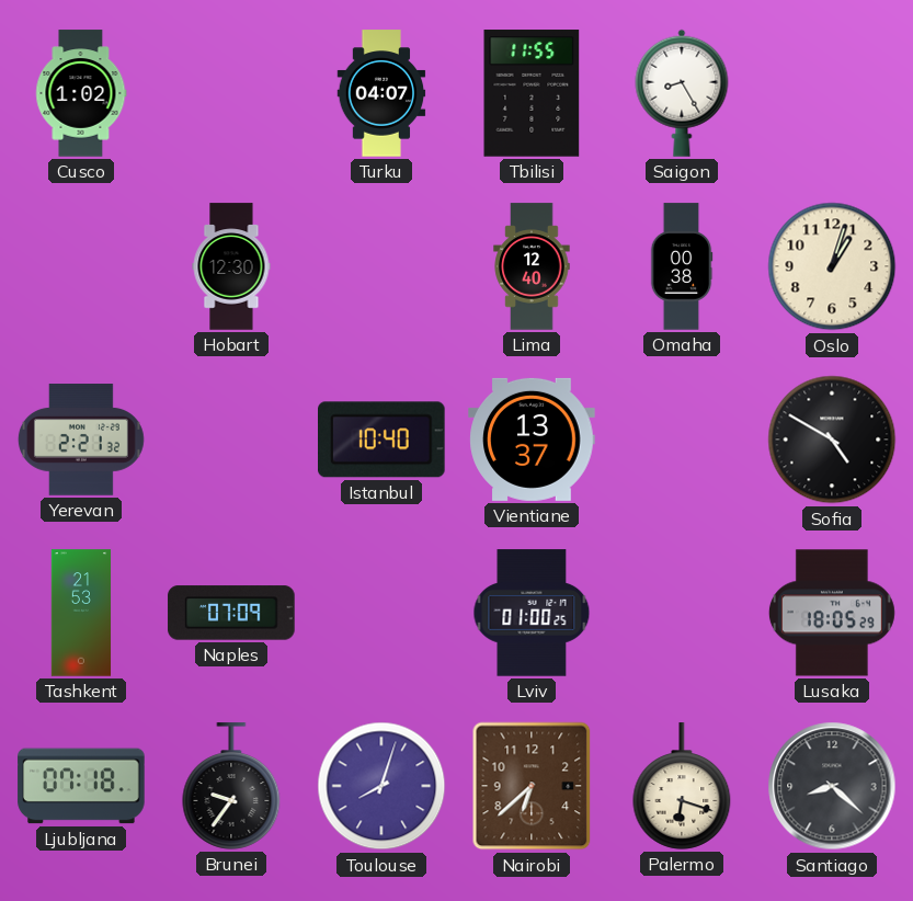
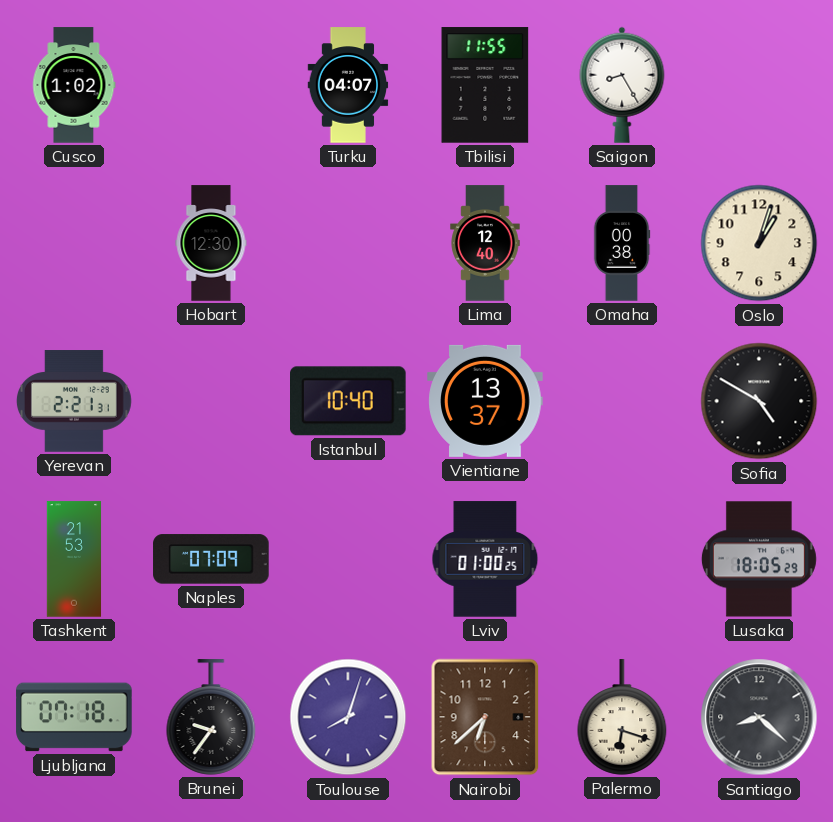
Yerevan: 2:21:32 -> 2:21:31
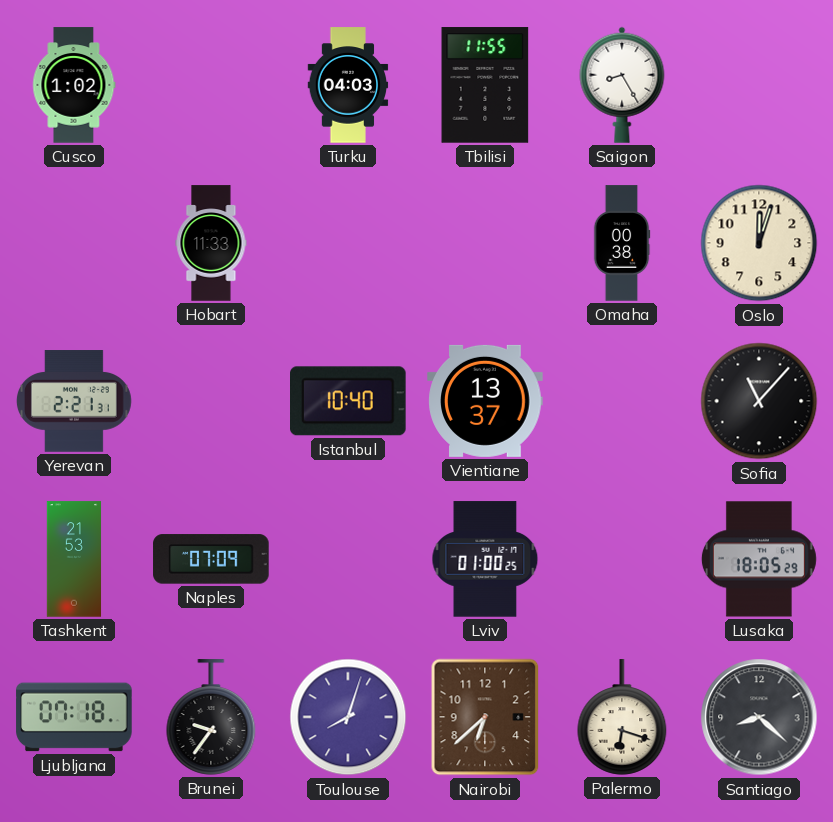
Turku: 04:07 -> 04:03
Hobart: 12:30 -> 11:33
Lima: 12:40 -> none
Oslo: 1:03 -> 12:03
Sofia: 4:50 -> 11:07
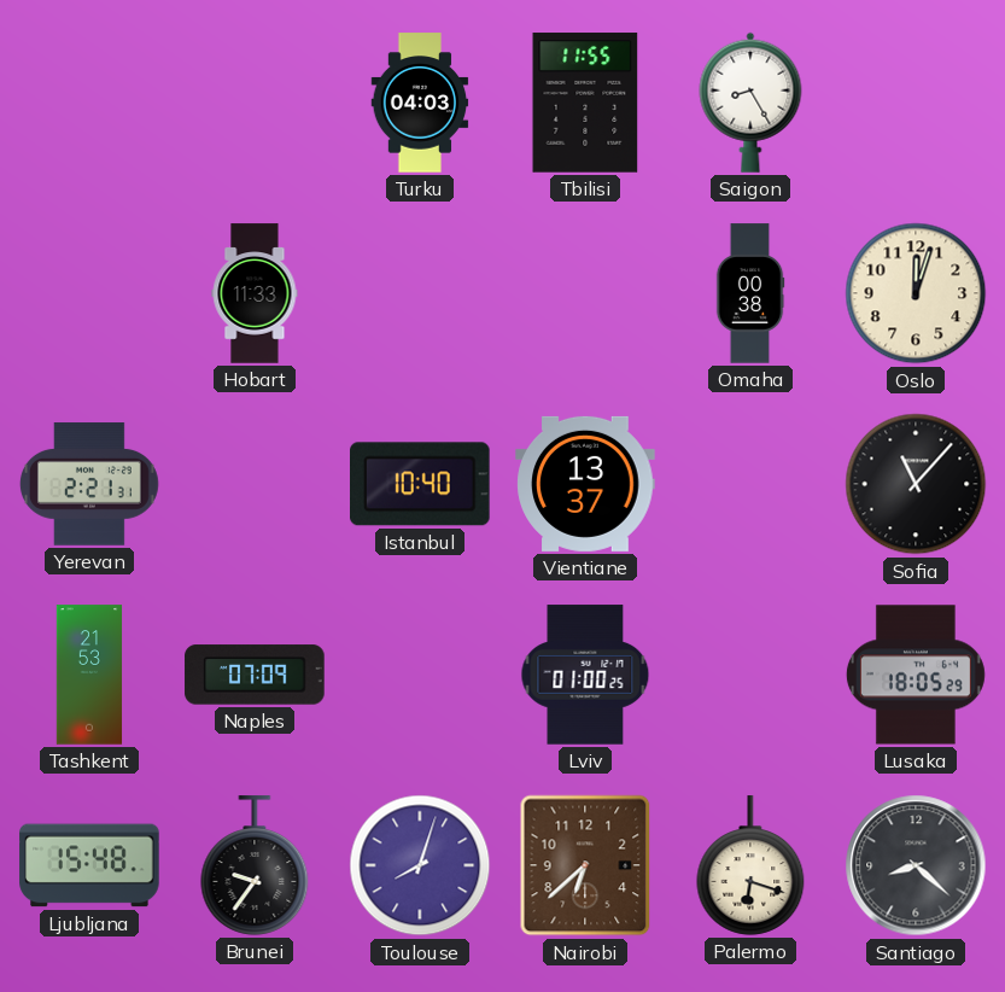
Cusco: 1:02 -> none
Ljubljana: 07:18 -> 15:48
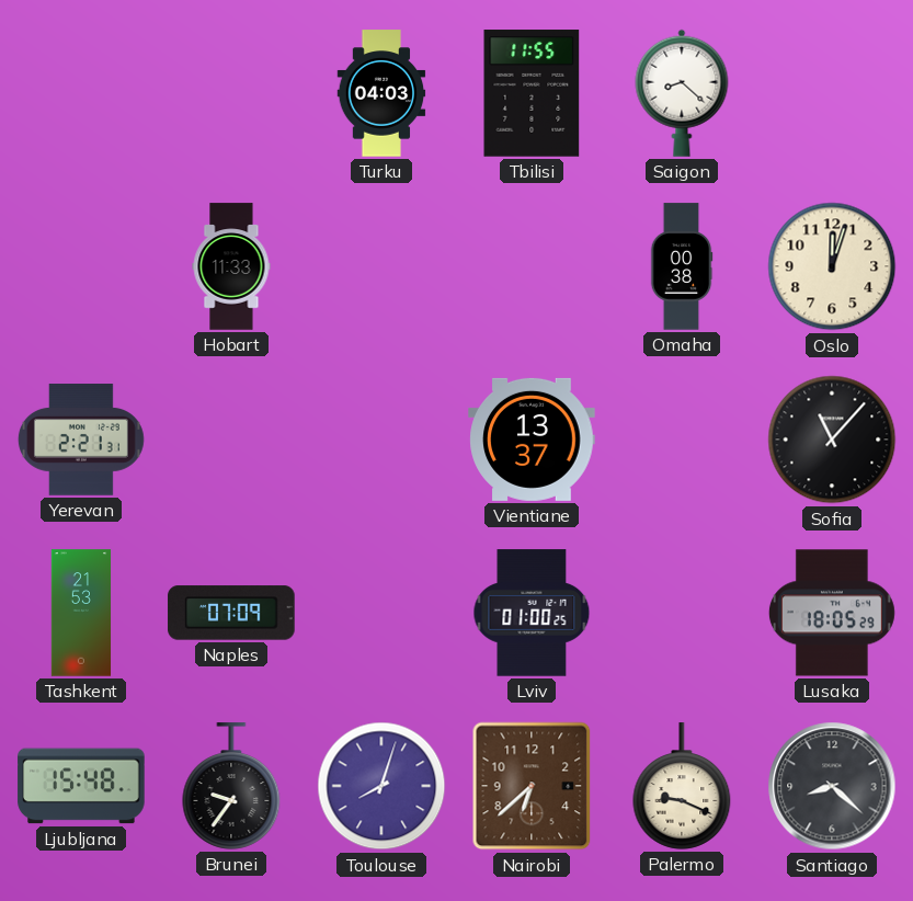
Saigon: 8:25 -> 8:22
Istanbul: 10:40 -> none
Palermo: 6:18 -> 9:19
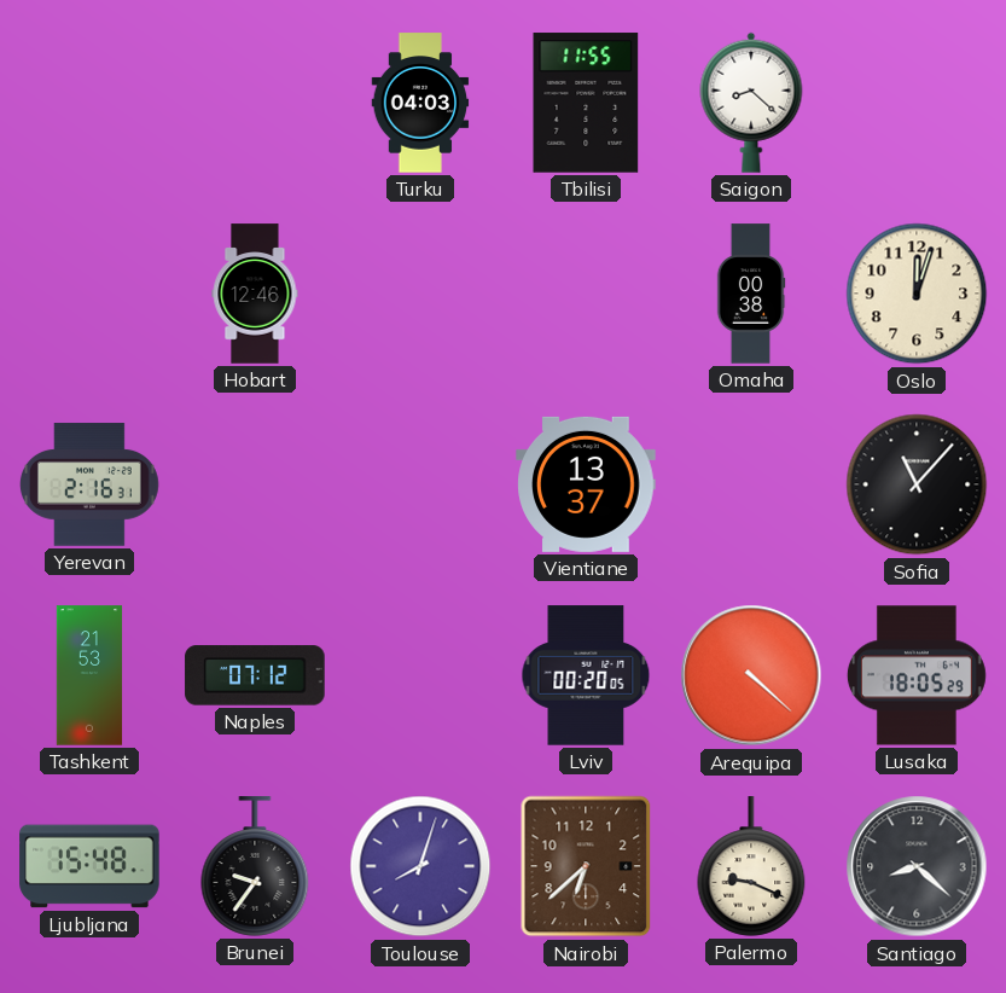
Hobart: 11:33 -> 12:46
Yerevan: 2:21 -> 2:16
Naples: 07:09 -> 07:12
Lviv: 01:00 -> 00:20
Arequipa: none -> 4:22
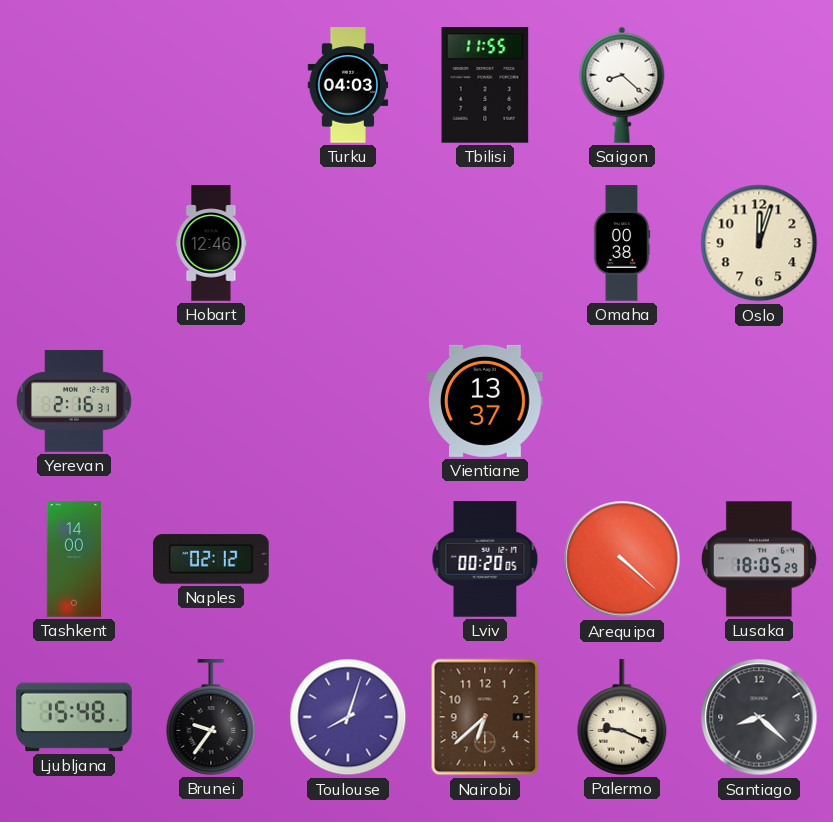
Sofia: 11:07 -> none
Tashkent: 21:53 -> 14:00
Naples: 07:12 -> 02:12
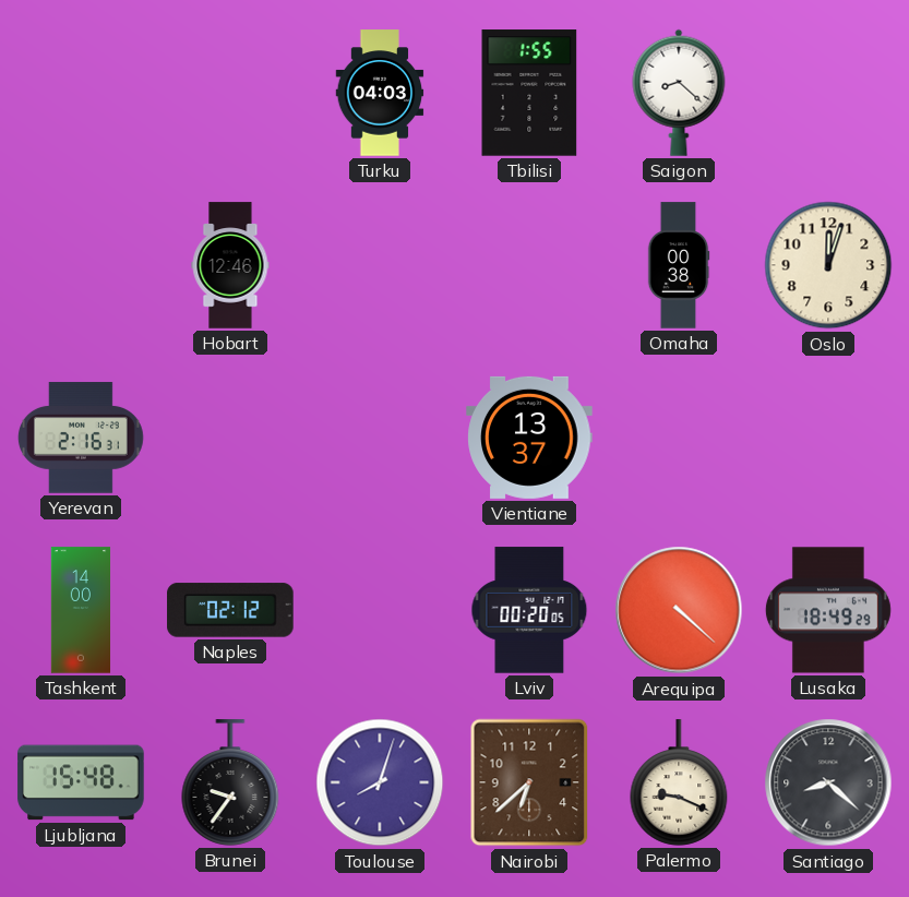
Tbilisi: 11:55 -> 1:55
Lusaka: 18:05 -> 18:49
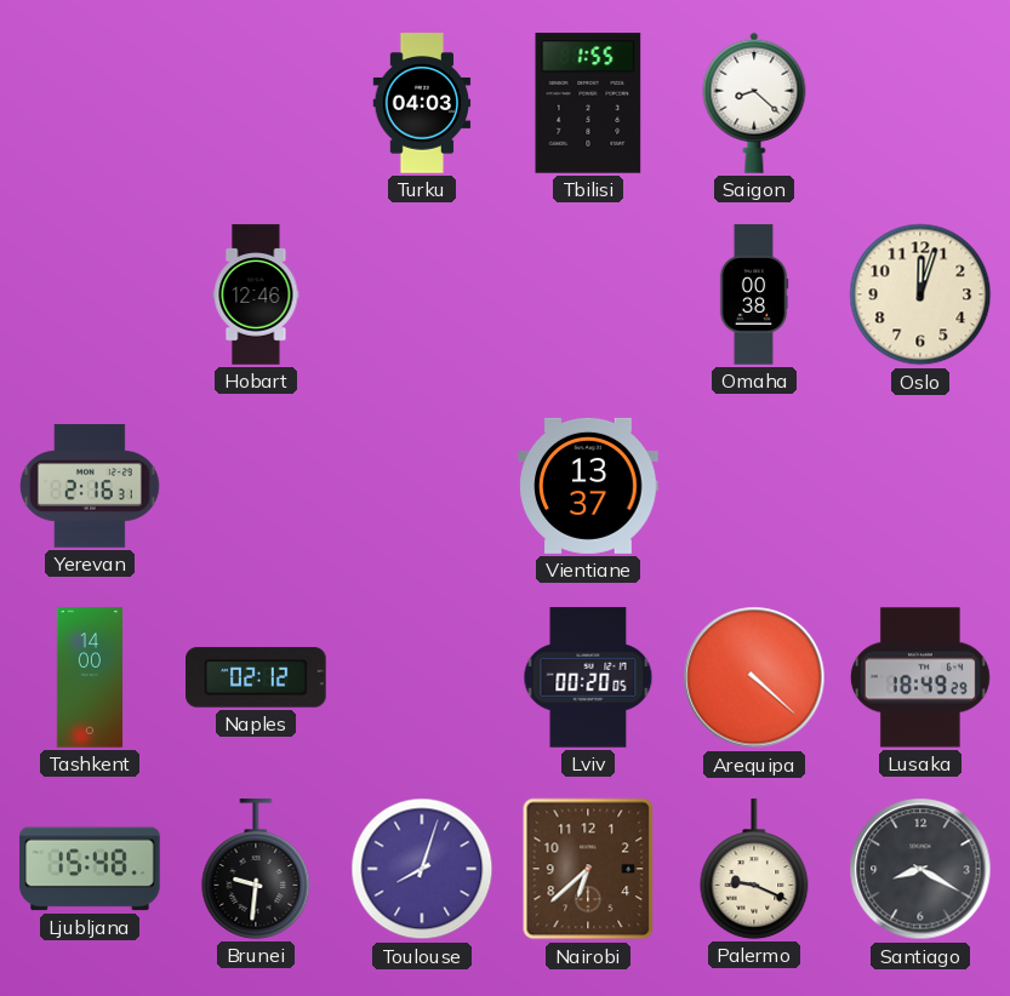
Brunei: 9:36 -> 9:31
Santiago: 8:22 -> 8:20
